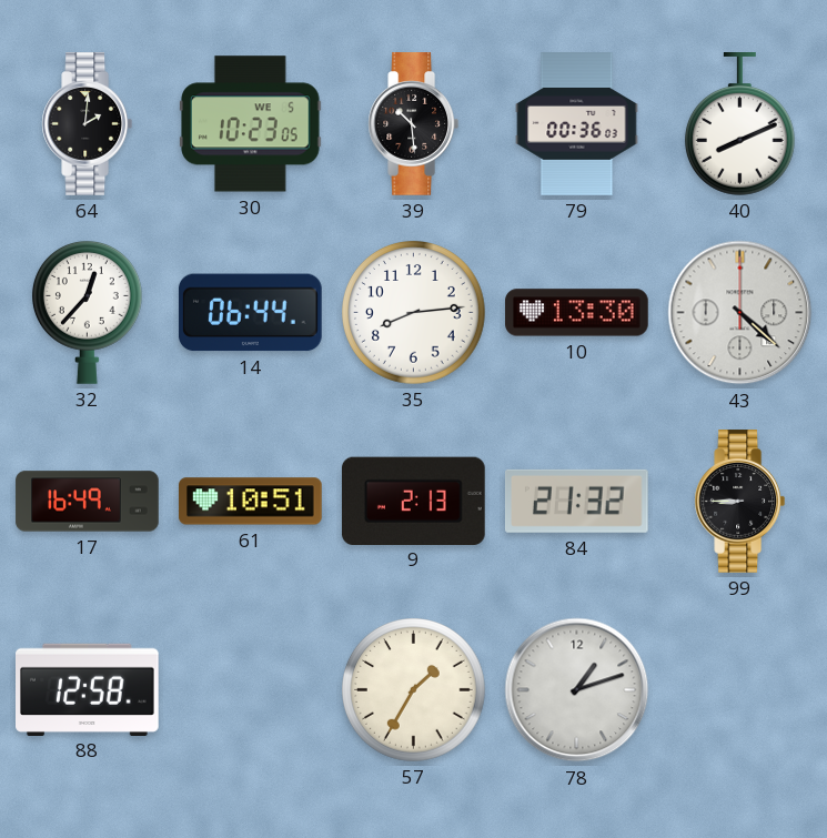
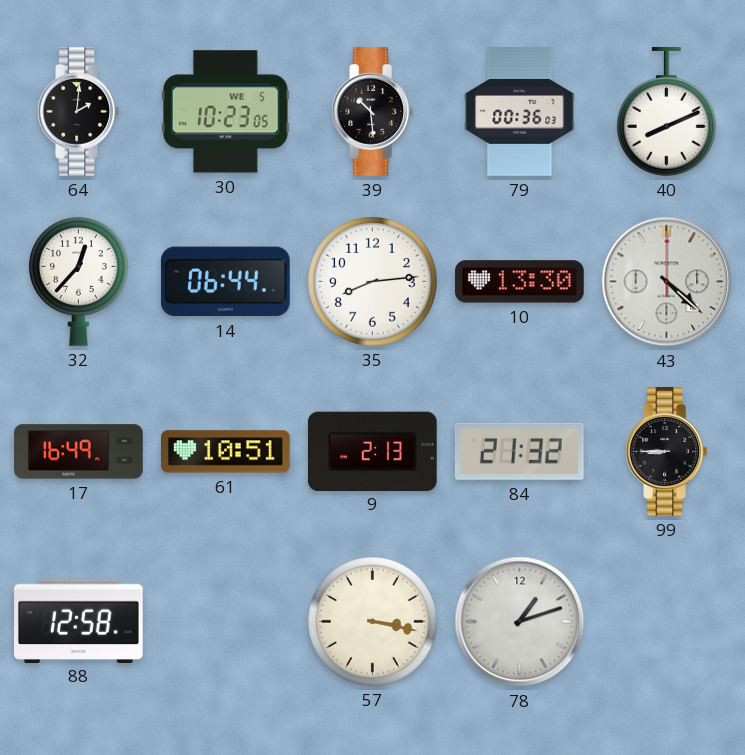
57: 1:35 -> 3:17
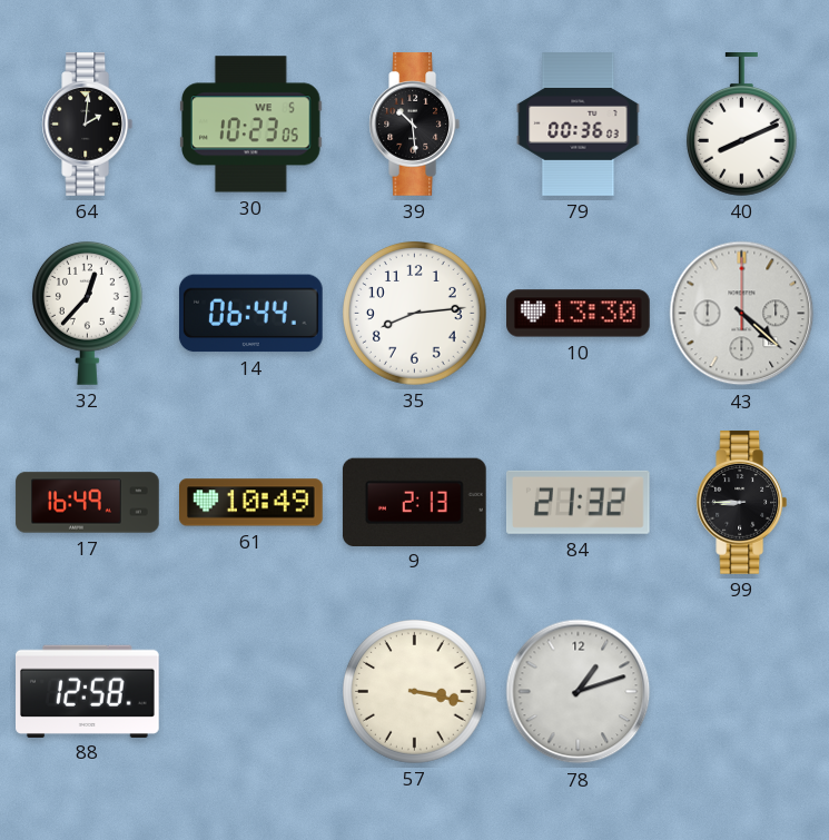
61: 10:51 -> 10:49
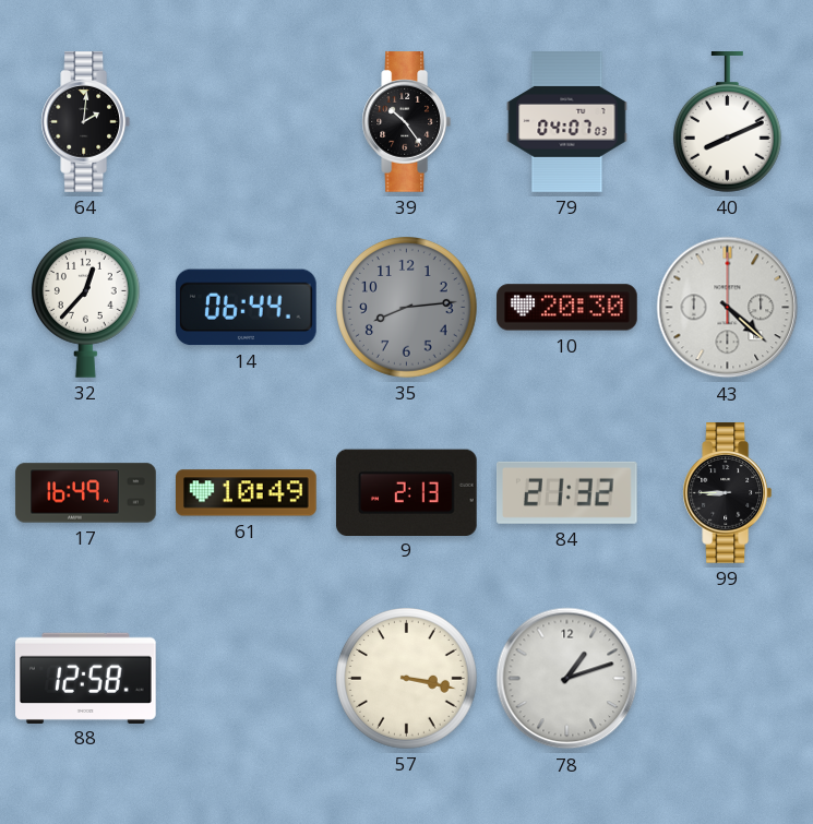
30: 10:23 -> none
39: 10:29 -> 10:24
79: 00:36 -> 04:07
35 dial: white -> grey
10: 13:30 -> 20:30
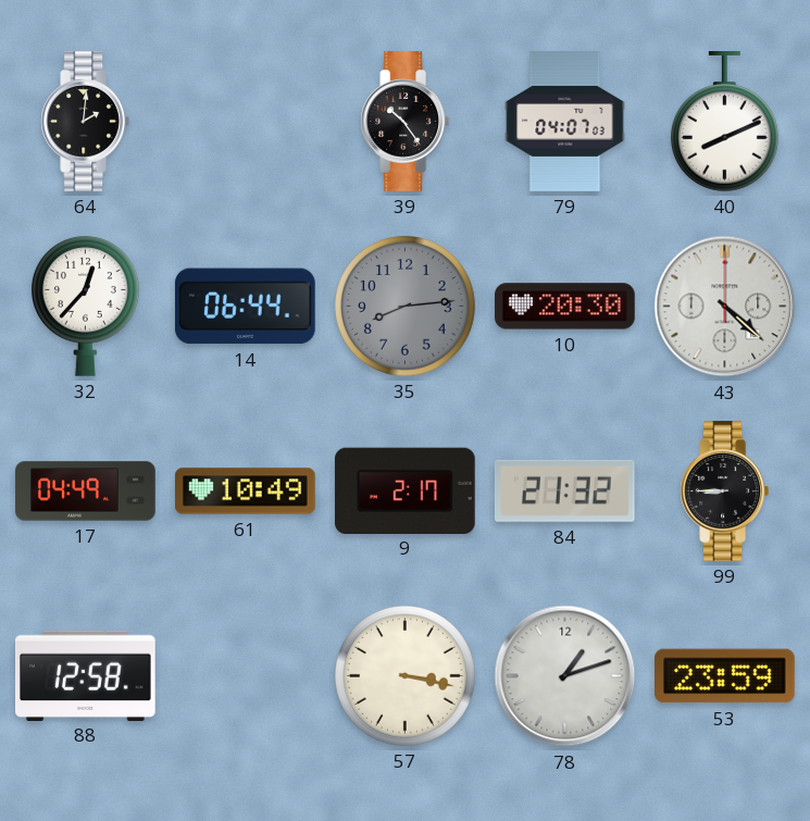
17: 16:49 -> 04:49
9: 2:13 -> 2:17
53: none -> 23:59
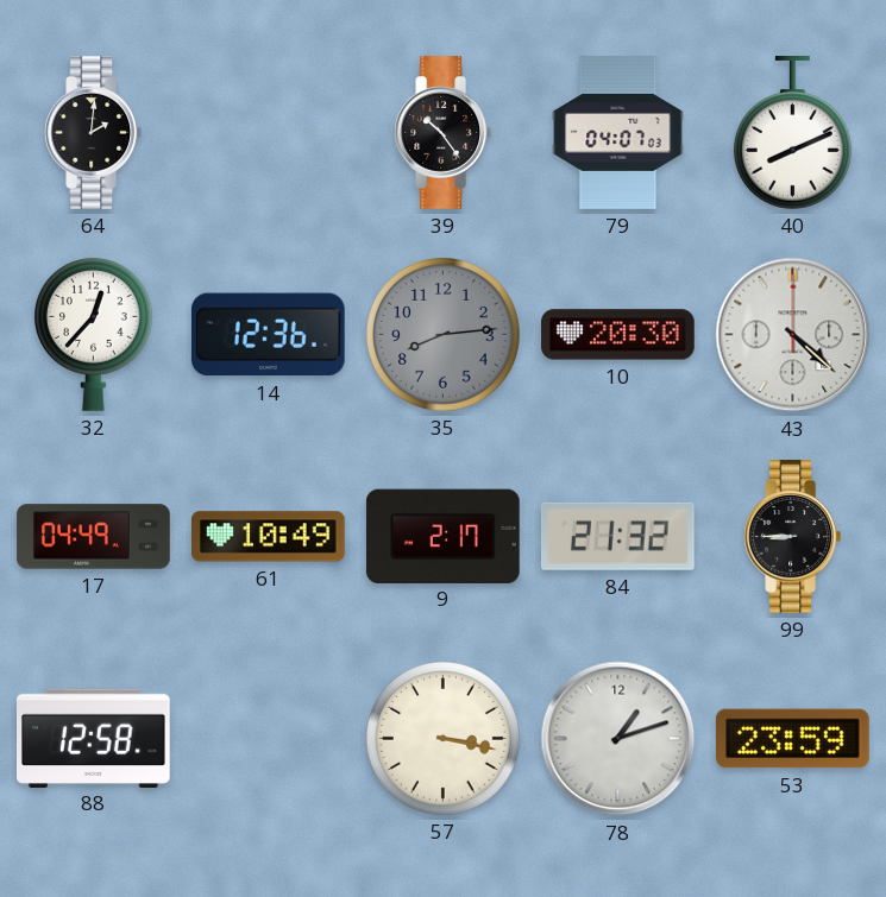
14: 06:44 -> 12:36
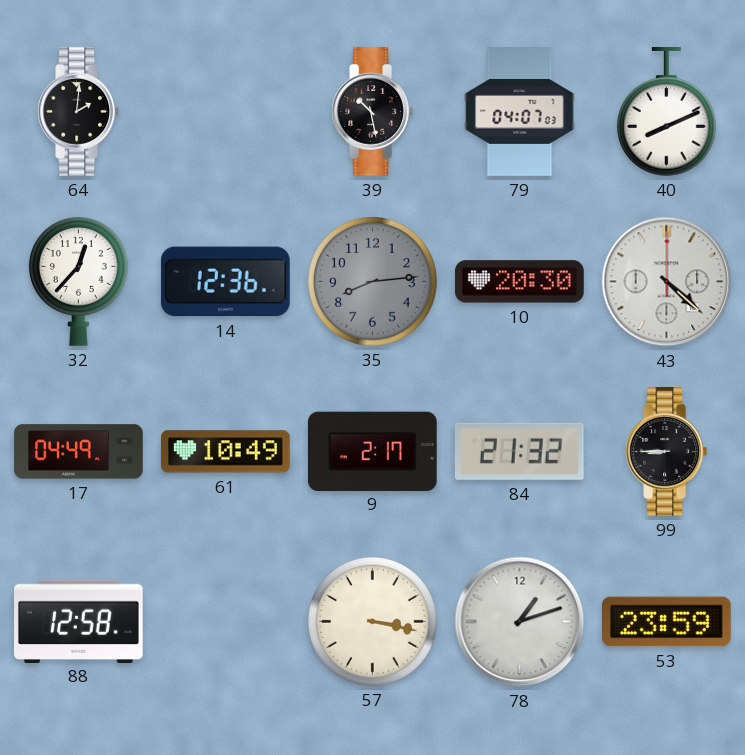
39: 10:24 -> 10:28
